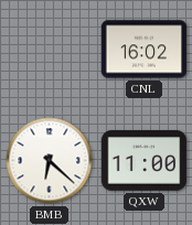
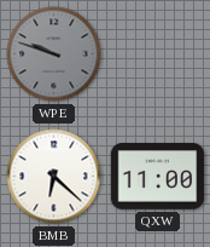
WPE: none -> 9:48
CNL: 16:02 -> none
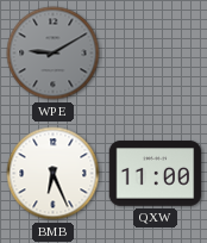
WPE: 9:48 -> 9:10
BMB: 6:22 -> 6:26
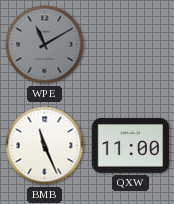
WPE: 9:10 -> 11:10
BMB: 6:26 -> 11:26
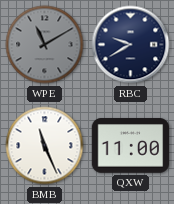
RBC: none -> 9:40
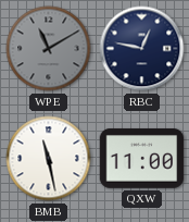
RBC: 9:40 -> 12:47
BMB: 11:26 -> 11:28
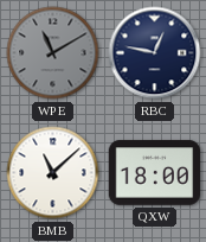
BMB: 11:28 -> 11:08
QXW: 11:00 -> 18:00
